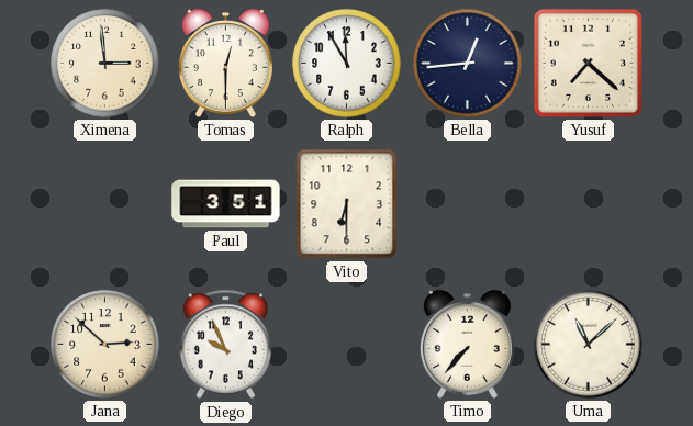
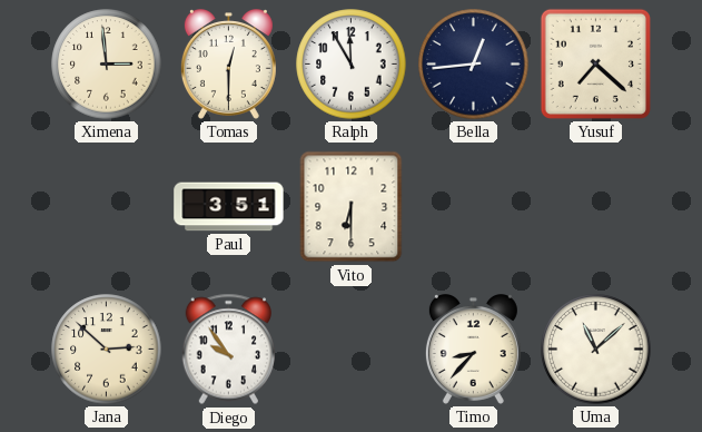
Diego: 9:56 -> 9:54
Timo: 7:37 -> 8:37
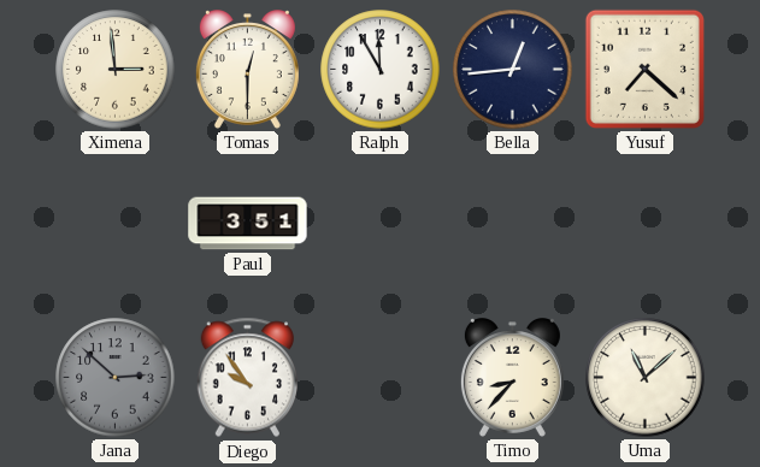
Vito: 6:30 -> none
Jana dial: cream -> grey
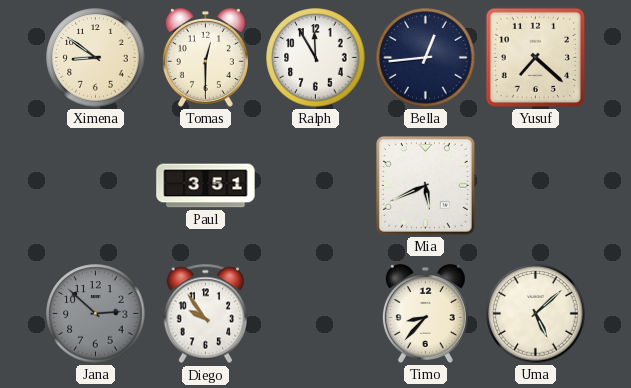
Ximena: 2:59 -> 8:51
Mia: none -> 5:41
Uma: 11:08 -> 5:08
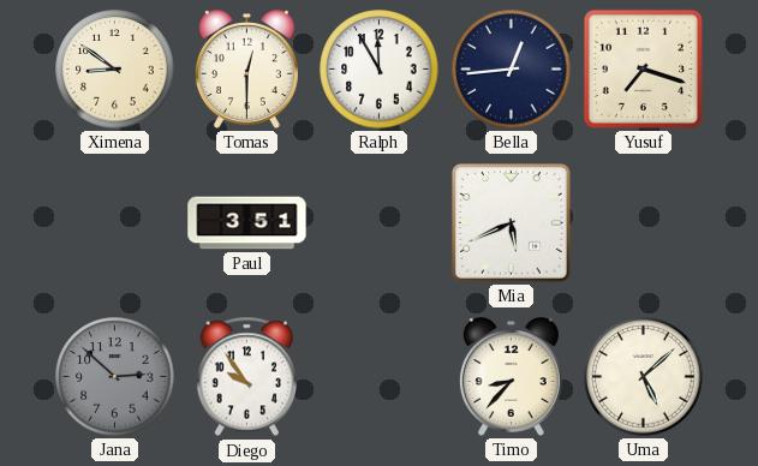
Yusuf: 7:22 -> 7:18
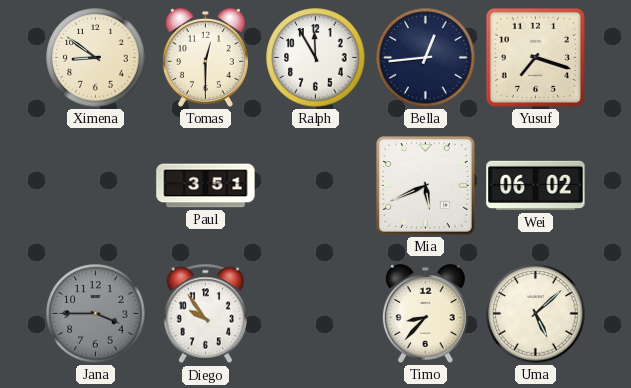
Wei: none -> 06:02
Jana: 2:52 -> 3:45
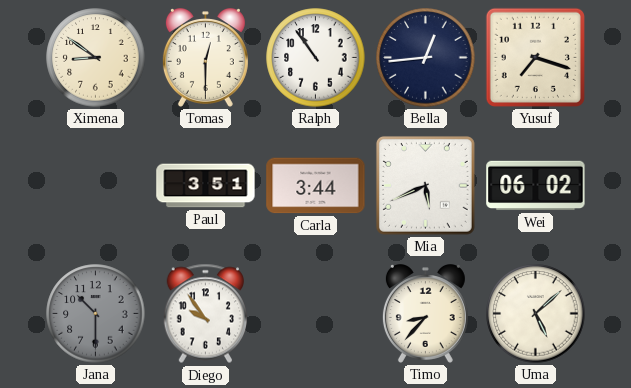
Ralph: 11:55 -> 10:54
Carla: none -> 3:44
Jana: 3:45 -> 10:30
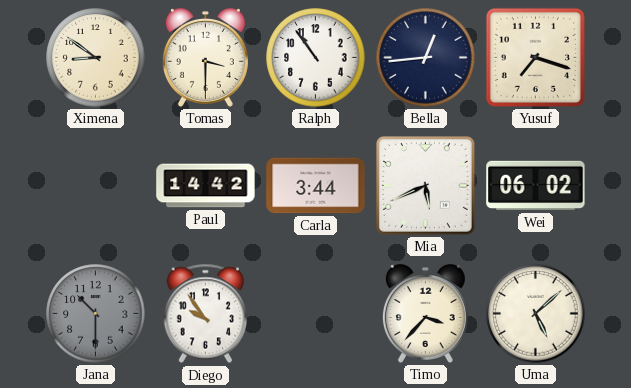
Tomas: 12:30 -> 3:30
Paul: 3:51 -> 14:42
Timo: 8:37 -> 3:37
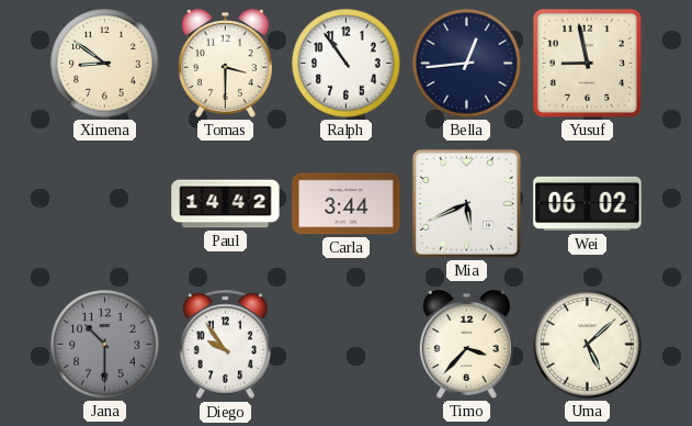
Yusuf: 7:18 -> 8:58
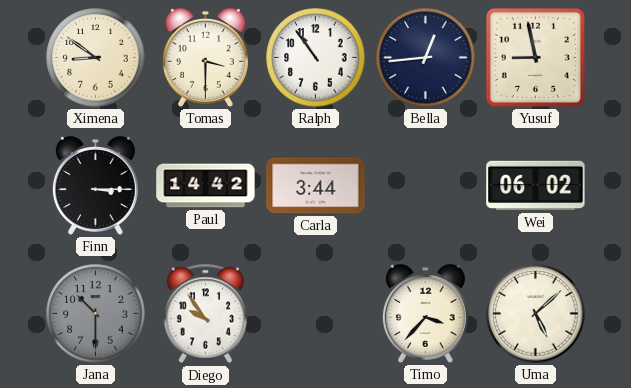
Finn: none -> 3:15
Mia: 5:41 -> none
